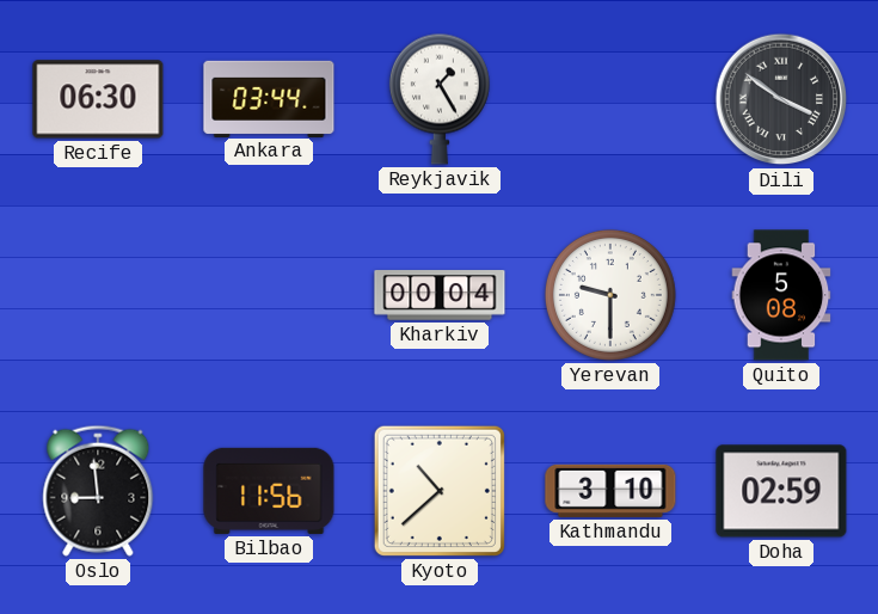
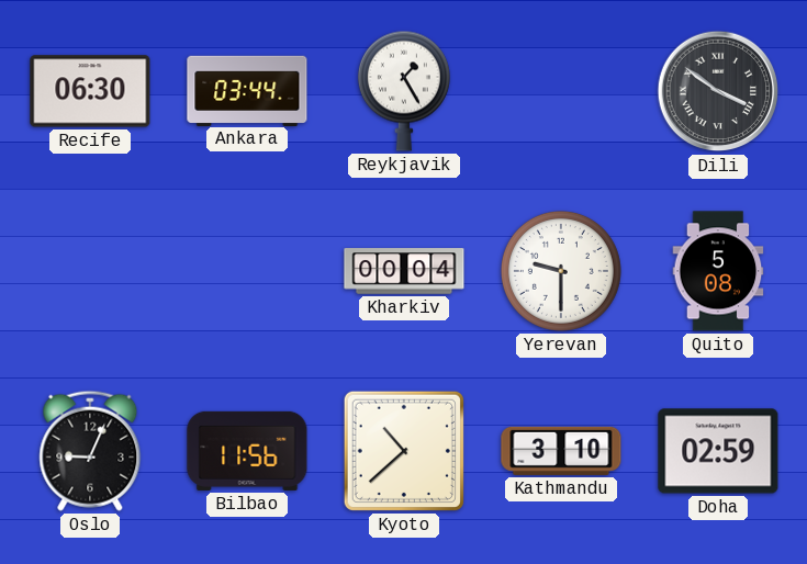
Oslo: 8:59 -> 9:04
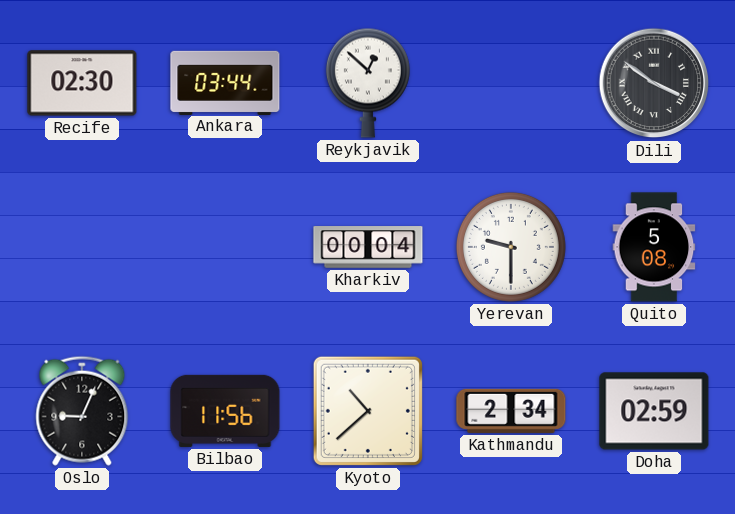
Recife: 06:30 -> 02:30
Reykjavik: 1:25 -> 12:52
Kathmandu: 3:10 -> 2:34
